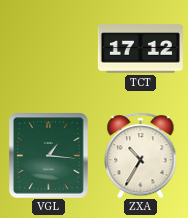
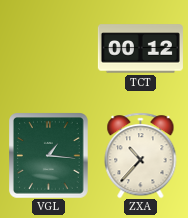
TCT: 17:12 -> 00:12
ZXA: 10:35 -> 10:37
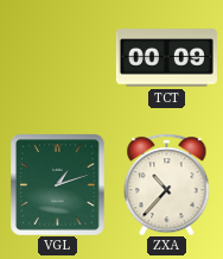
TCT: 00:12 -> 00:09
VGL: 1:16 -> 1:12
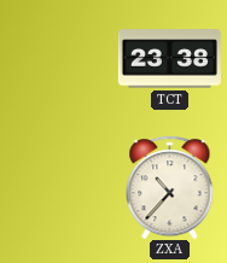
TCT: 00:09 -> 23:38
VGL: 1:12 -> none
